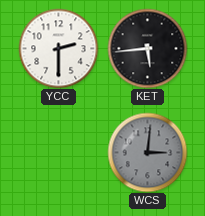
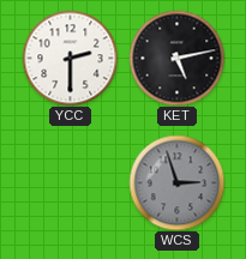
KET: 5:44 -> 5:13
WCS: 3:01 -> 2:57
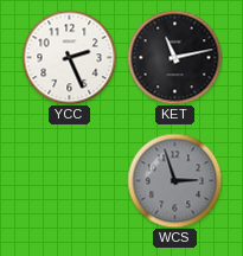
YCC: 2:30 -> 2:26
KET: 5:13 -> 11:13
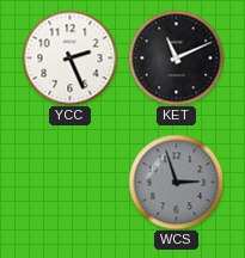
KET: 11:13 -> 11:11
